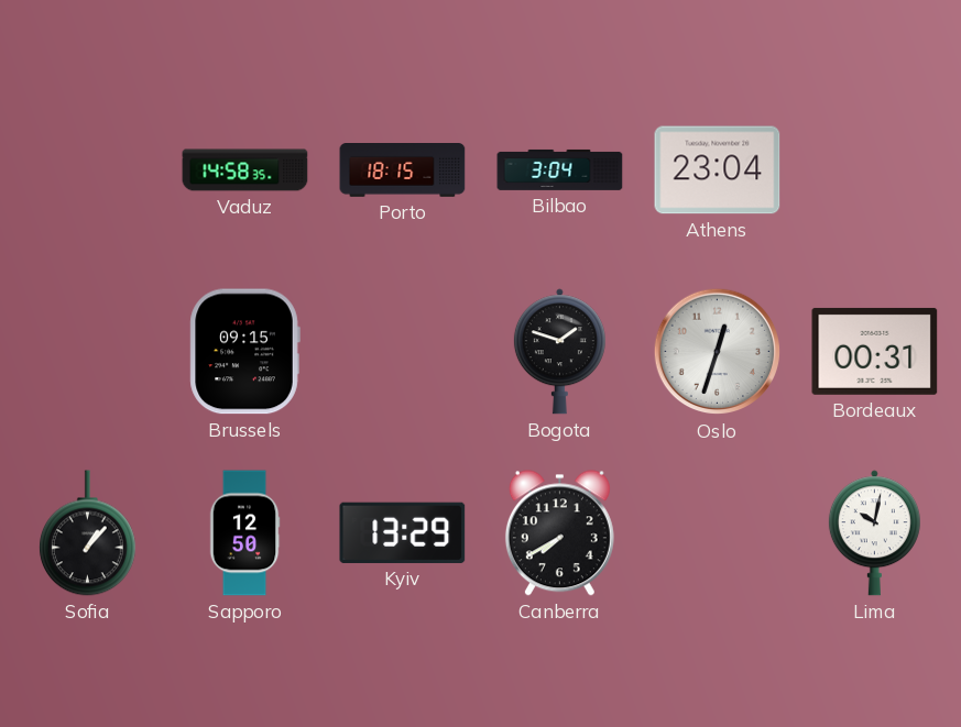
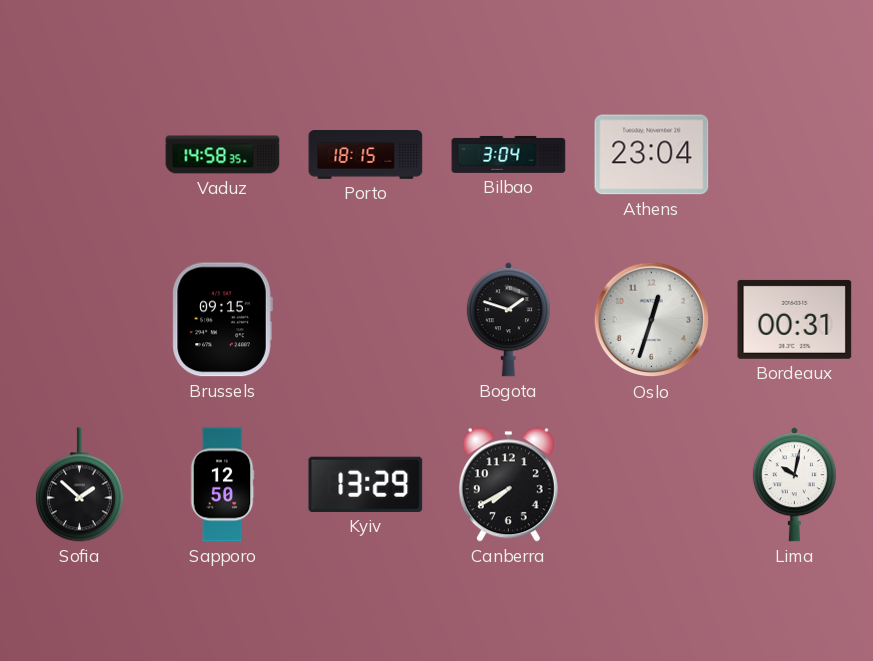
Sofia: 1:07 -> 1:52
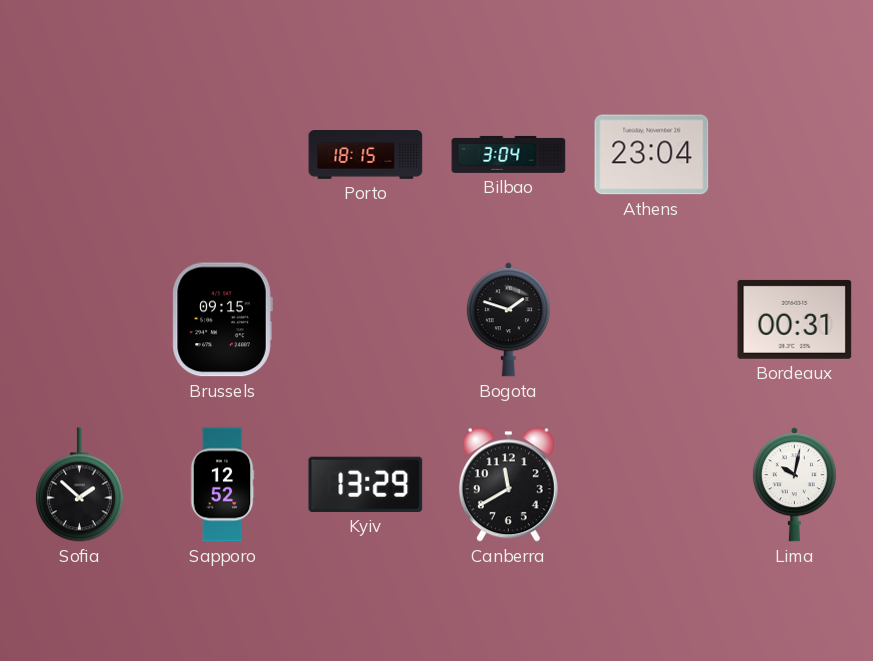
Vaduz: 14:58 -> none
Oslo: 12:33 -> none
Sapporo: 12:50 -> 12:52
Canberra: 7:40 -> 11:40
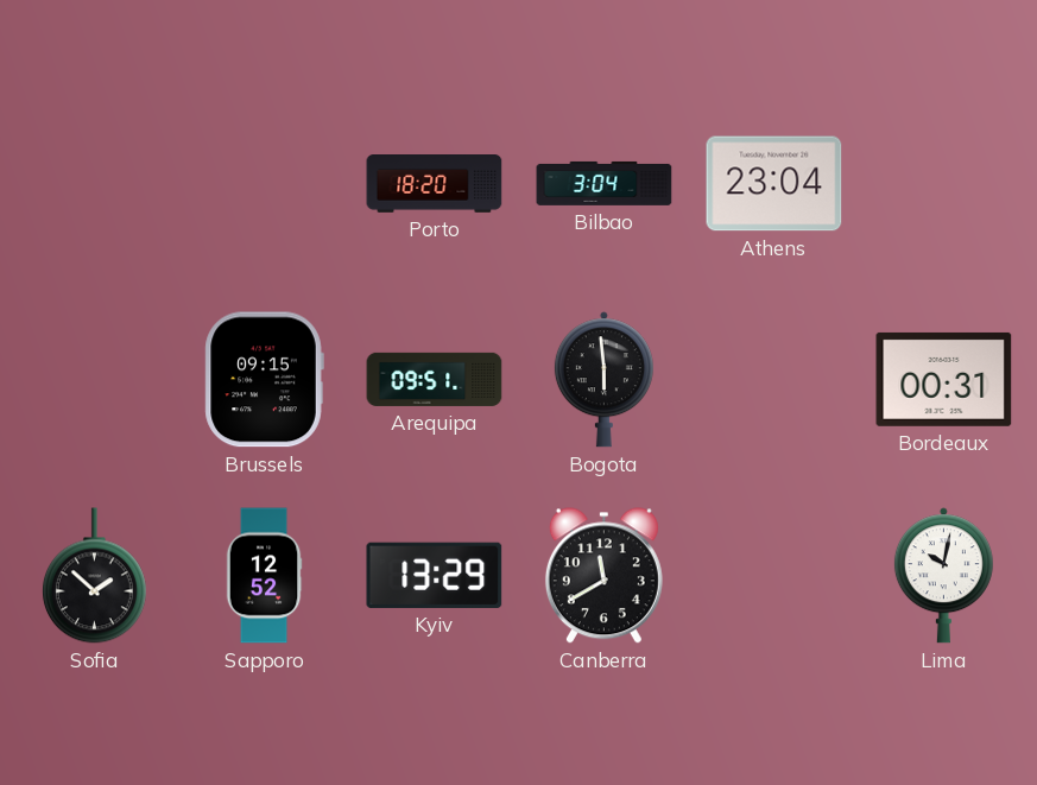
Porto: 18:15 -> 18:20
Arequipa: none -> 09:51
Bogota: 1:48 -> 5:59
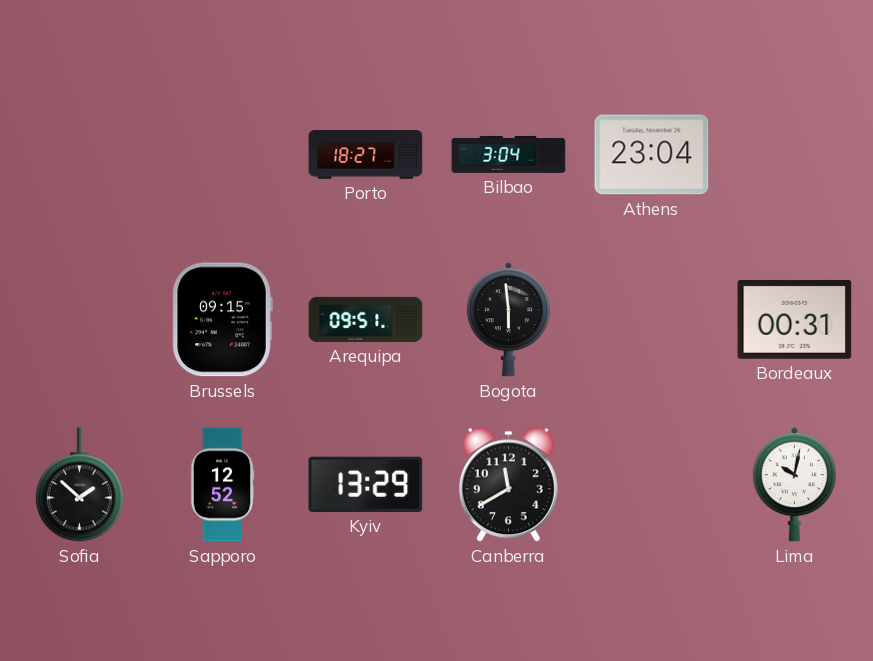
Porto: 18:20 -> 18:27
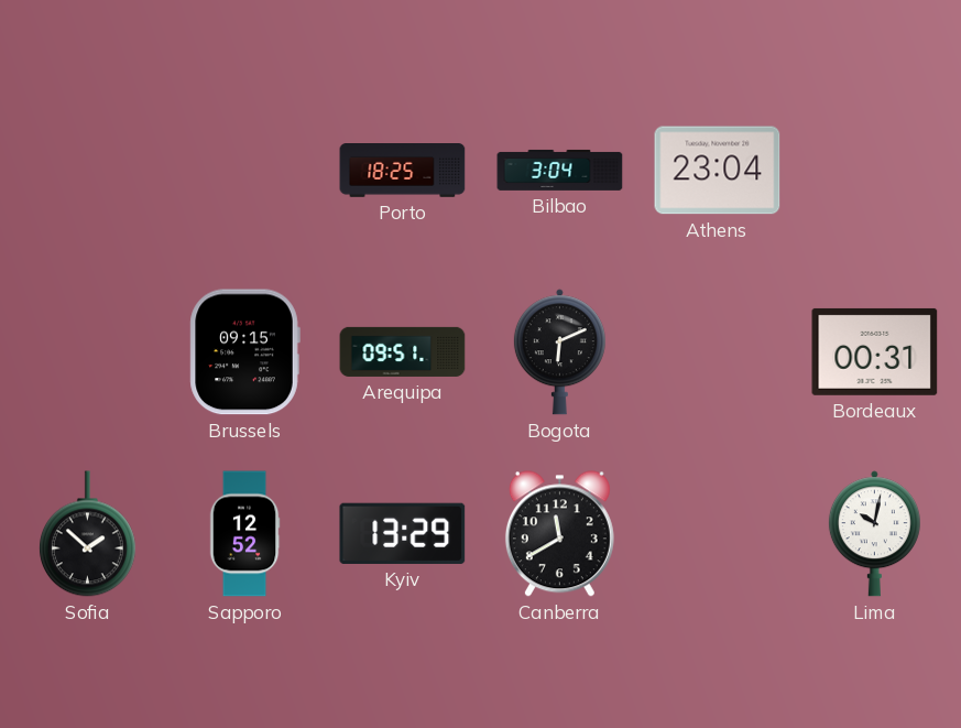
Porto: 18:27 -> 18:25
Bogota: 5:59 -> 6:11
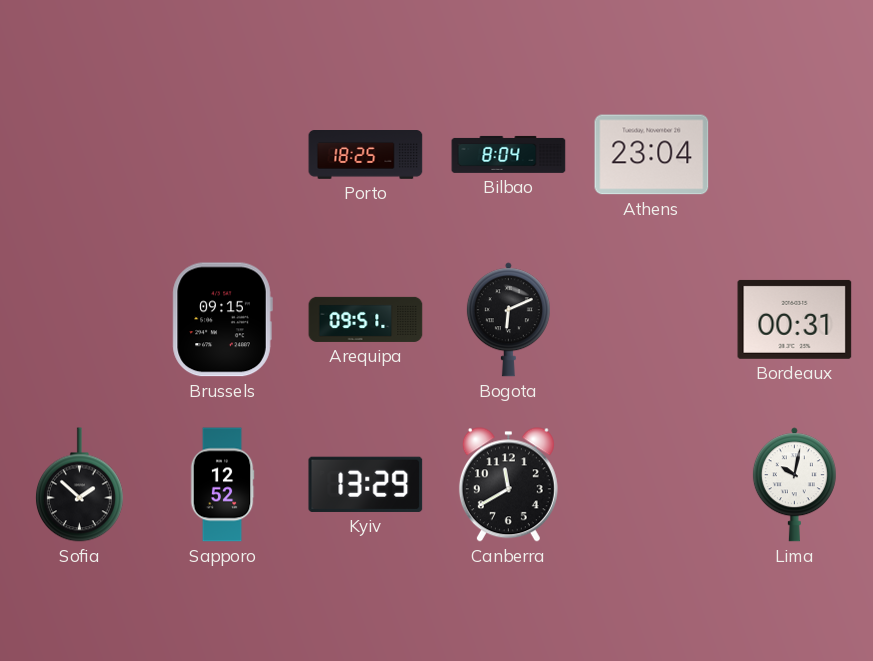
Bilbao: 3:04 -> 8:04
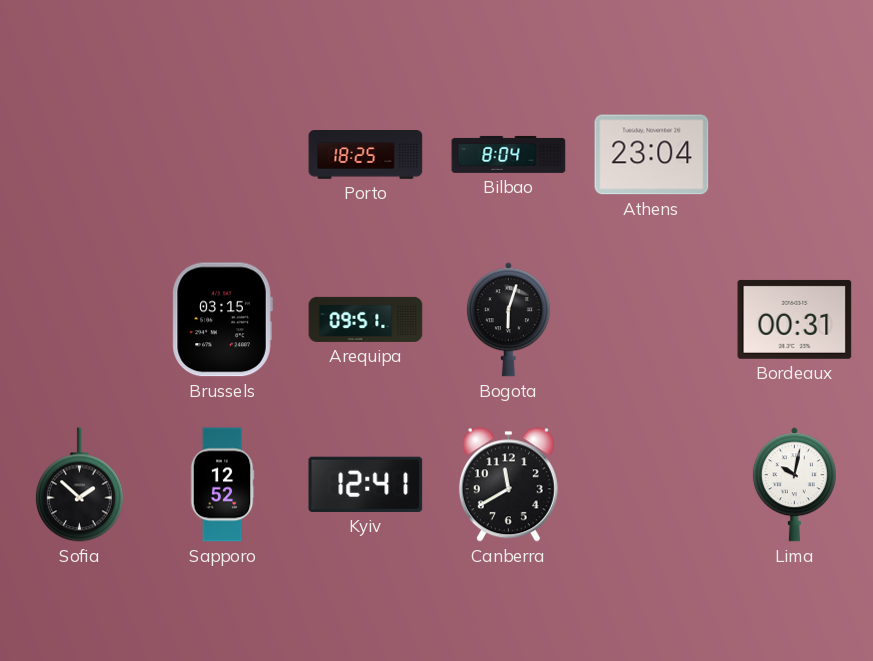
Brussels: 09:15 -> 03:15
Bogota: 6:11 -> 6:03
Kyiv: 13:29 -> 12:41
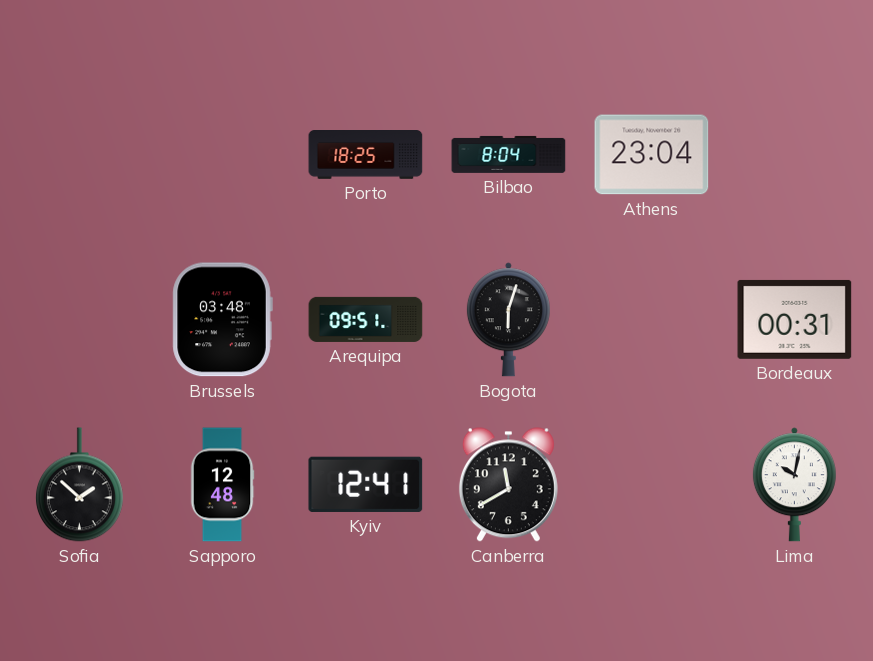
Brussels: 03:15 -> 03:48
Sapporo: 12:52 -> 12:48
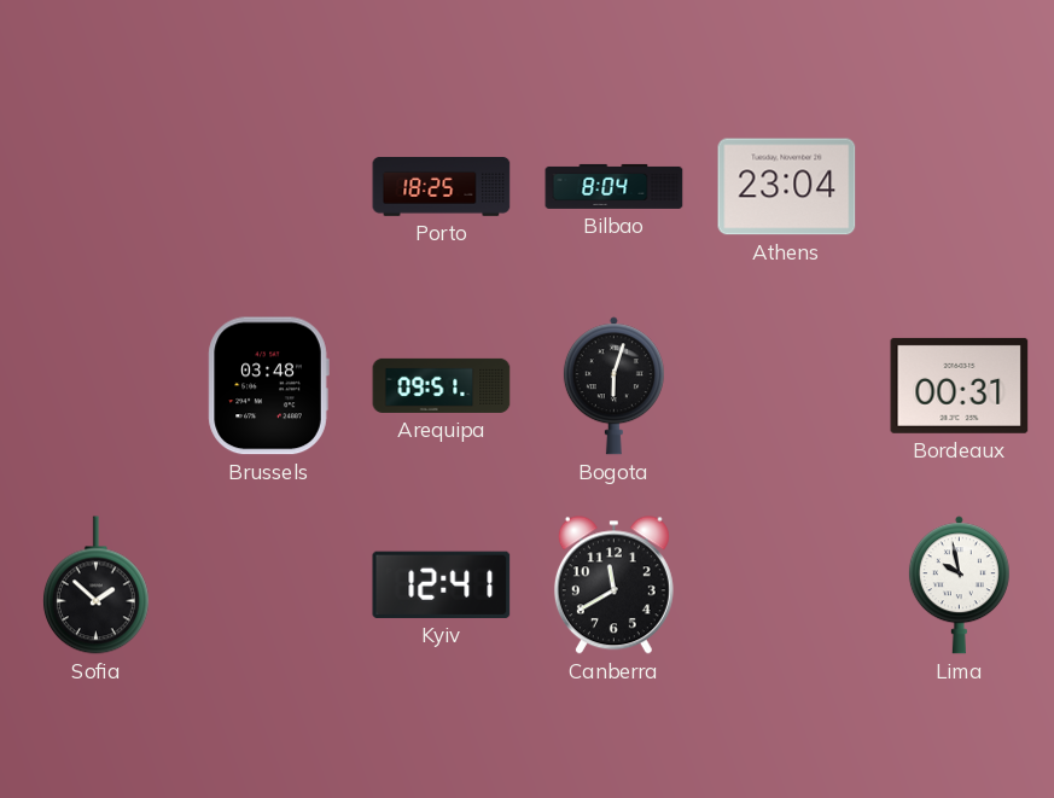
Sapporo: 12:48 -> none
Lima: 10:02 -> 9:58
